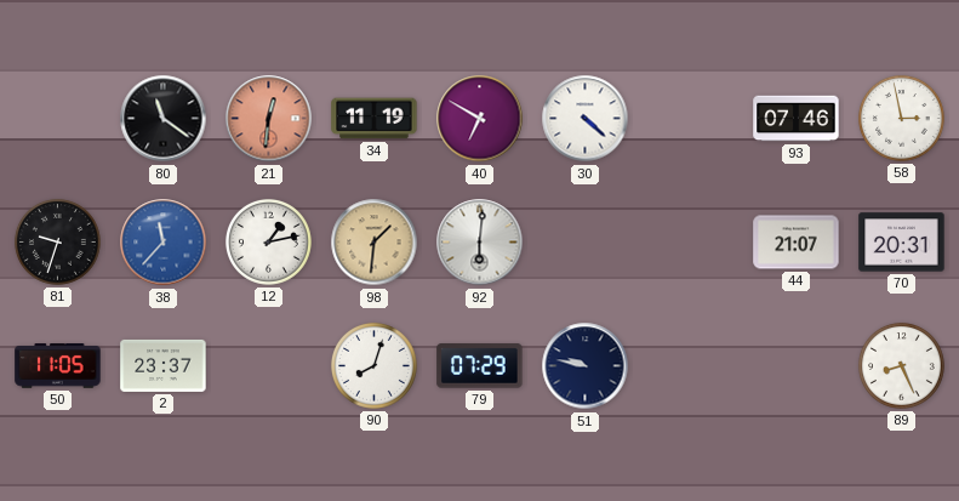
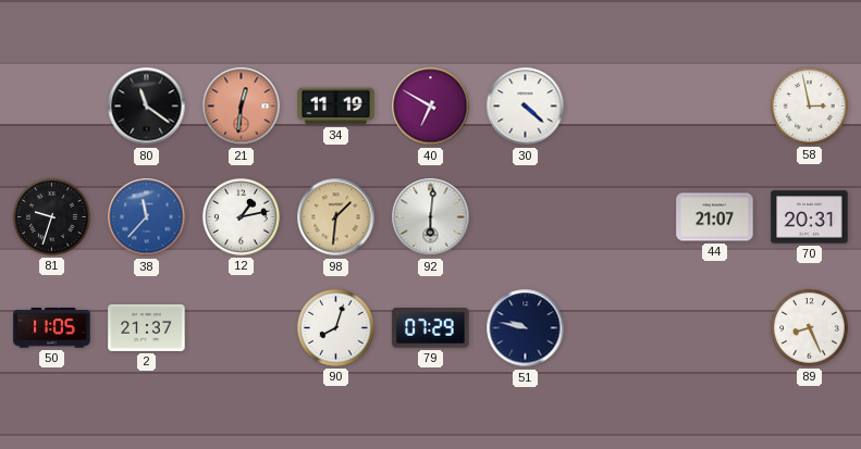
93: 07:46 -> none
2: 23:37 -> 21:37
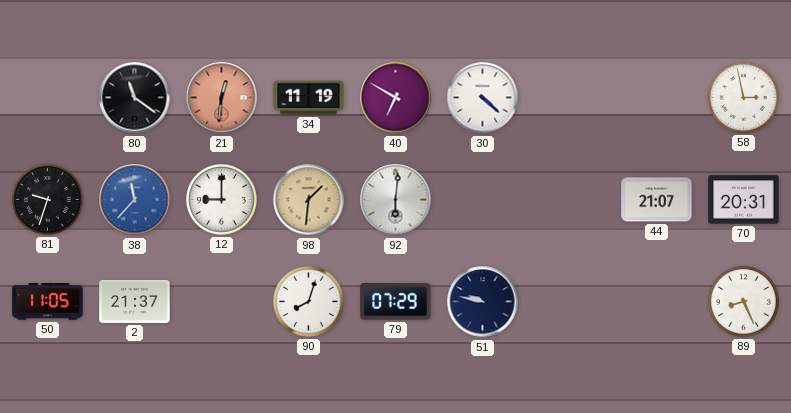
12: 1:13 -> 9:00
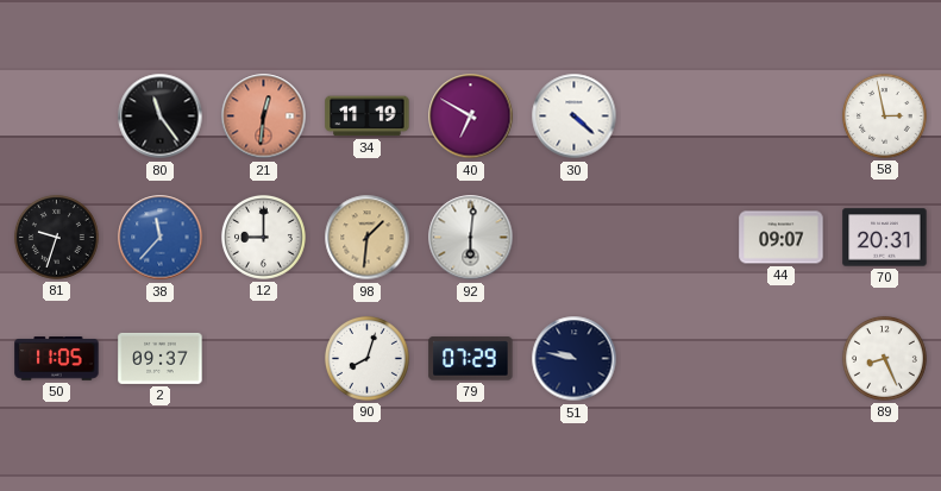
80: 11:21 -> 11:24
44: 21:07 -> 09:07
2: 21:37 -> 09:37
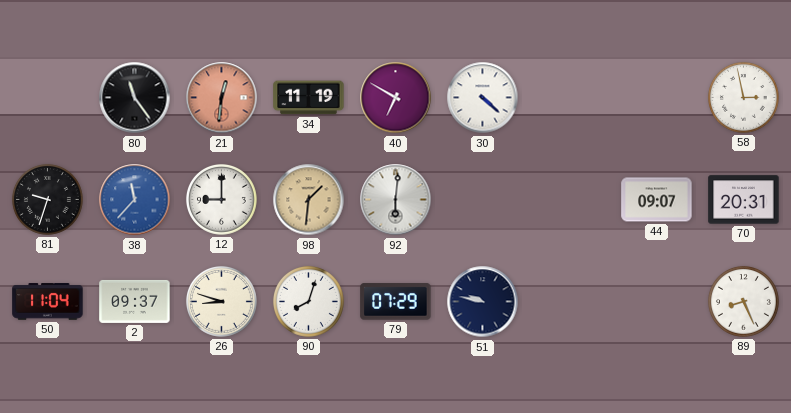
50: 11:05 -> 11:04
26: none -> 8:48
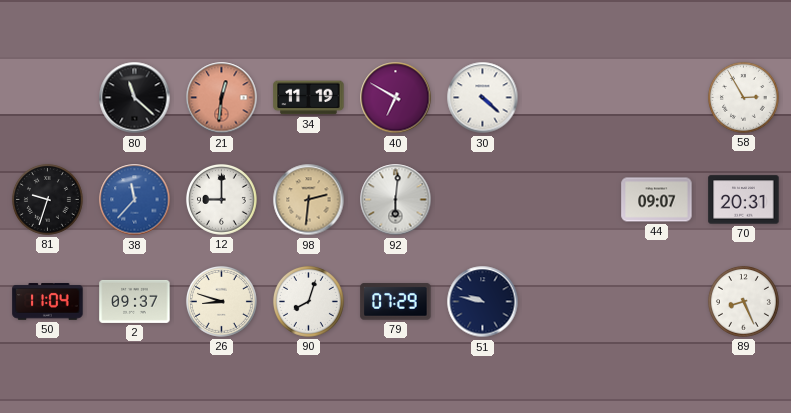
80: 11:24 -> 11:22
58: 2:58 -> 2:55
98: 1:31 -> 2:31
